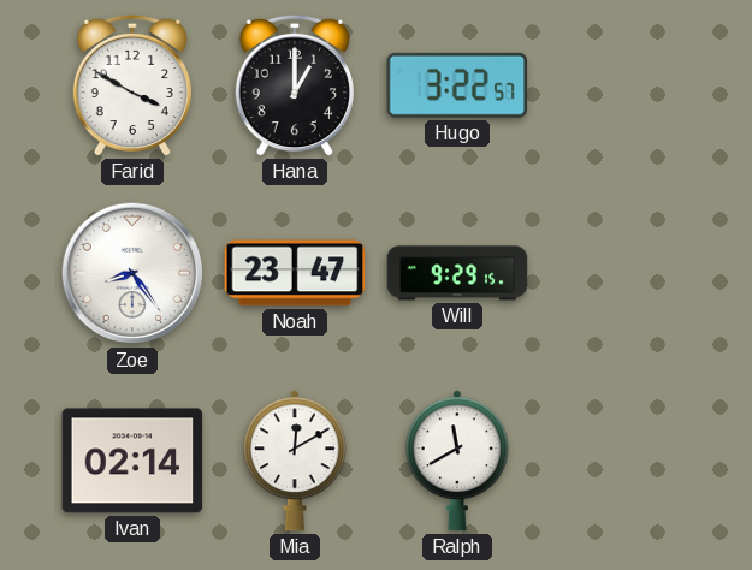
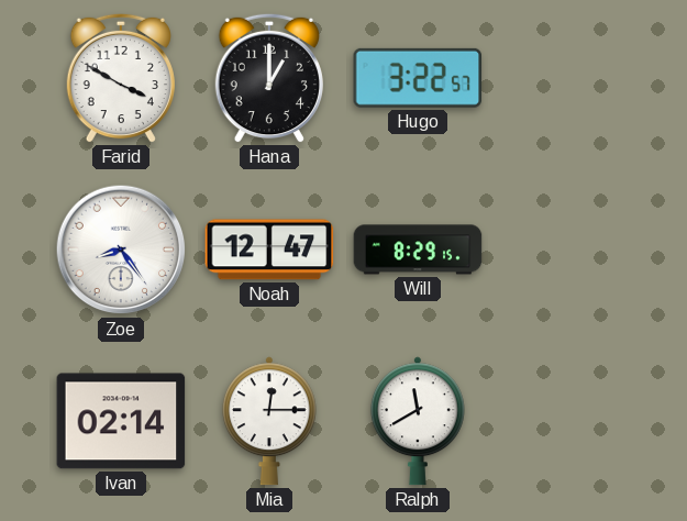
Noah: 23:47 -> 12:47
Will: 9:29 -> 8:29
Mia: 12:10 -> 12:15
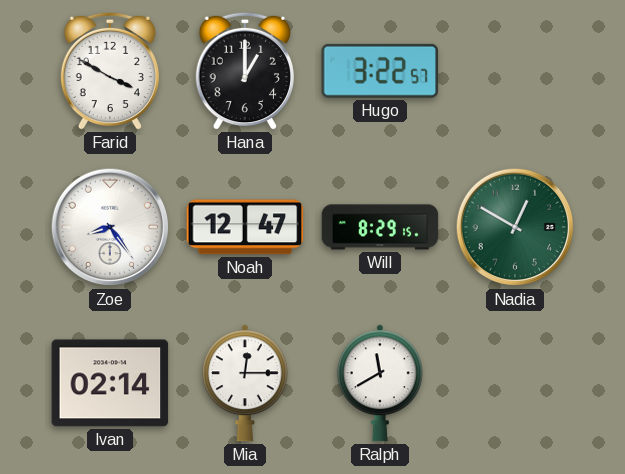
Nadia: none -> 12:50
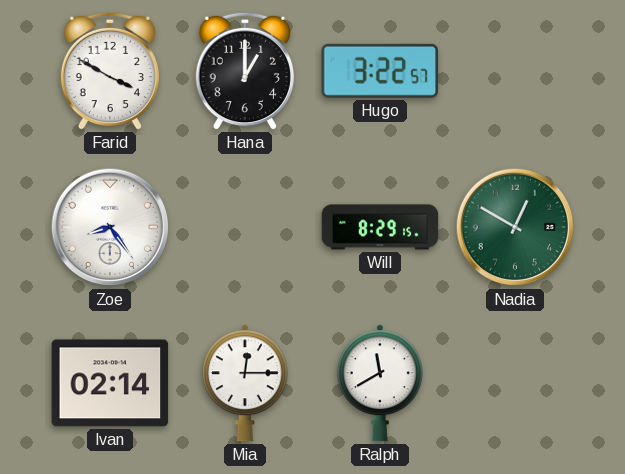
Noah: 12:47 -> none
